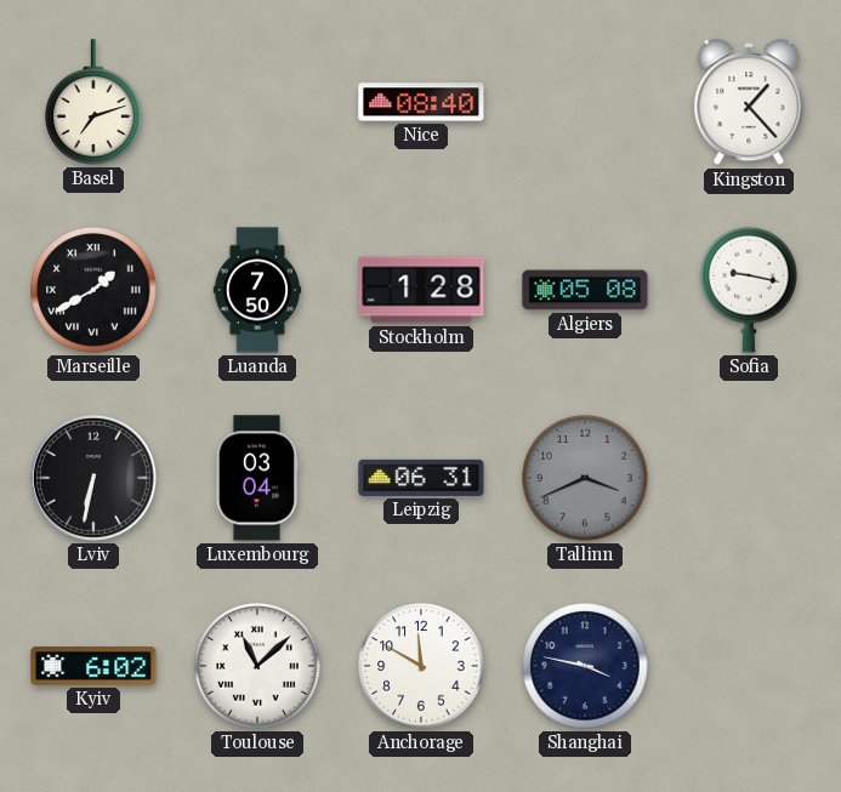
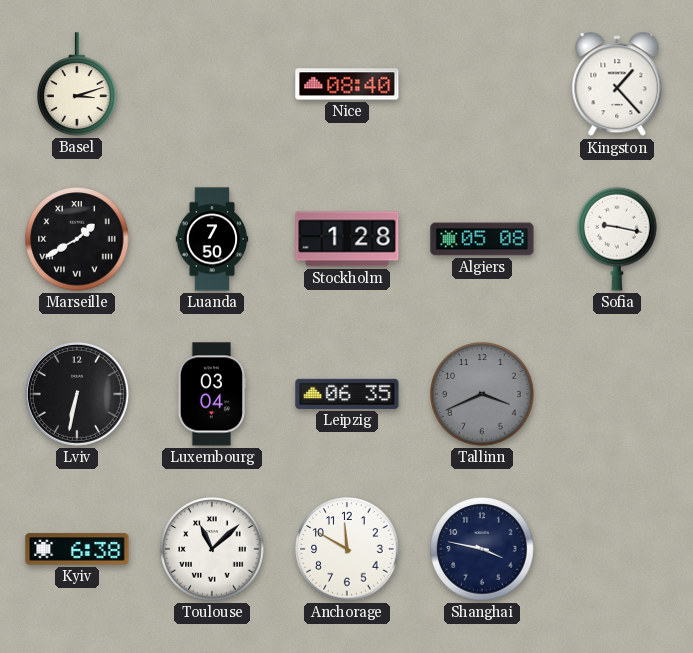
Basel: 7:12 -> 3:12
Leipzig: 06:31 -> 06:35
Kyiv: 6:02 -> 6:38
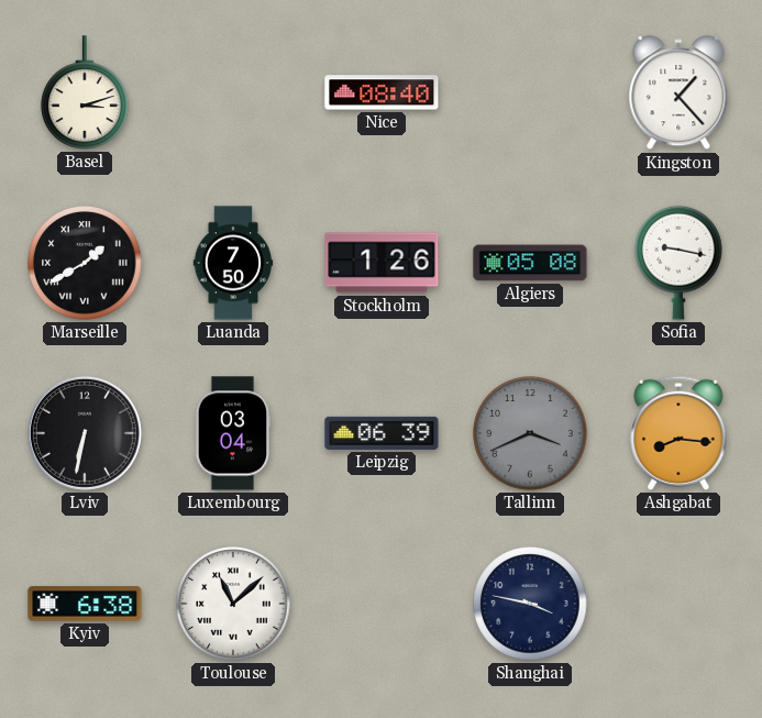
Stockholm: 1:28 -> 1:26
Leipzig: 06:35 -> 06:39
Ashgabat: none -> 8:16
Anchorage: 11:50 -> none
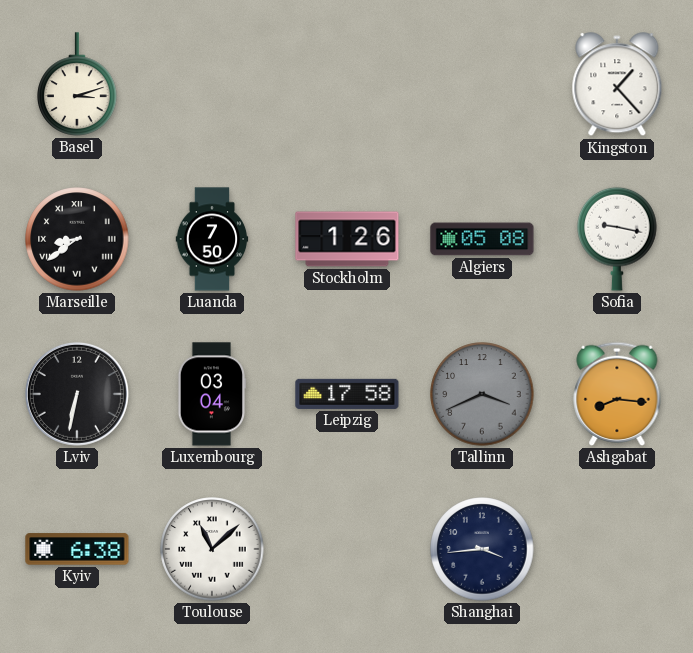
Nice: 08:40 -> none
Marseille: 1:40 -> 8:39
Leipzig: 06:39 -> 17:58
Shanghai: 3:47 -> 3:44
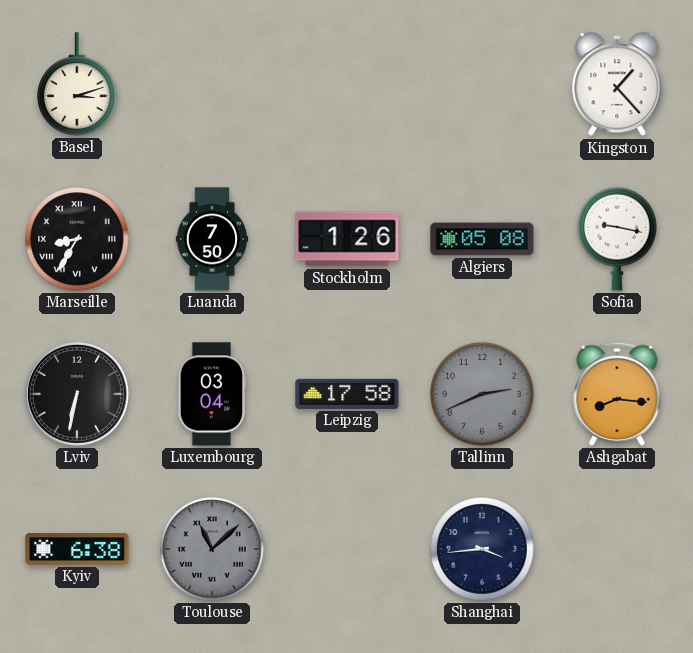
Marseille: 8:39 -> 8:35
Tallinn: 3:41 -> 2:41
Toulouse dial: white -> grey
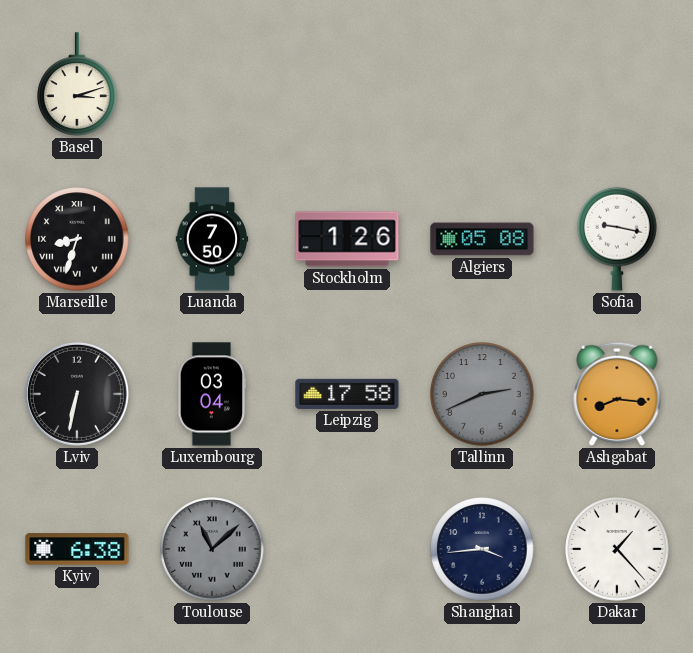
Kingston: 1:23 -> none
Marseille: 8:35 -> 8:33
Dakar: none -> 1:23
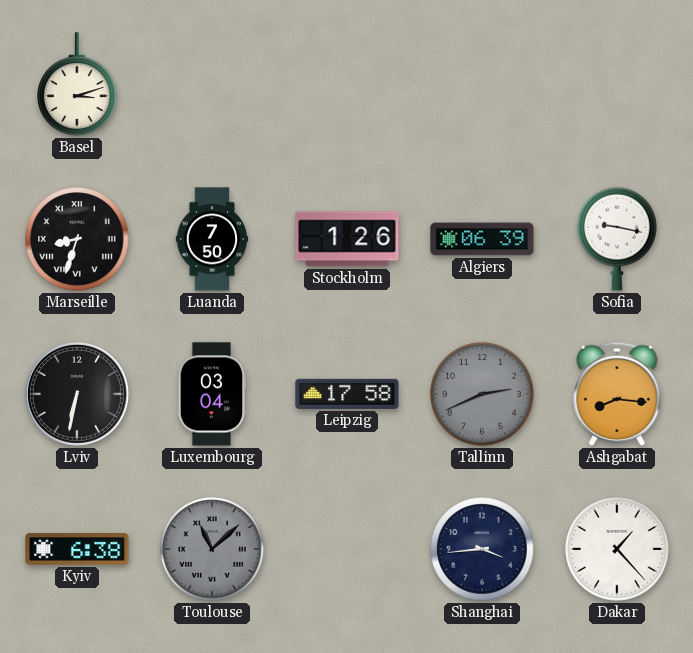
Algiers: 05:08 -> 06:39
